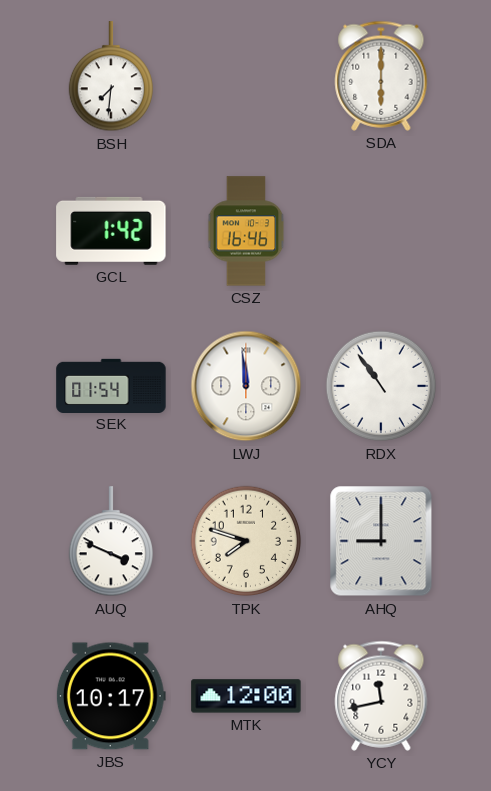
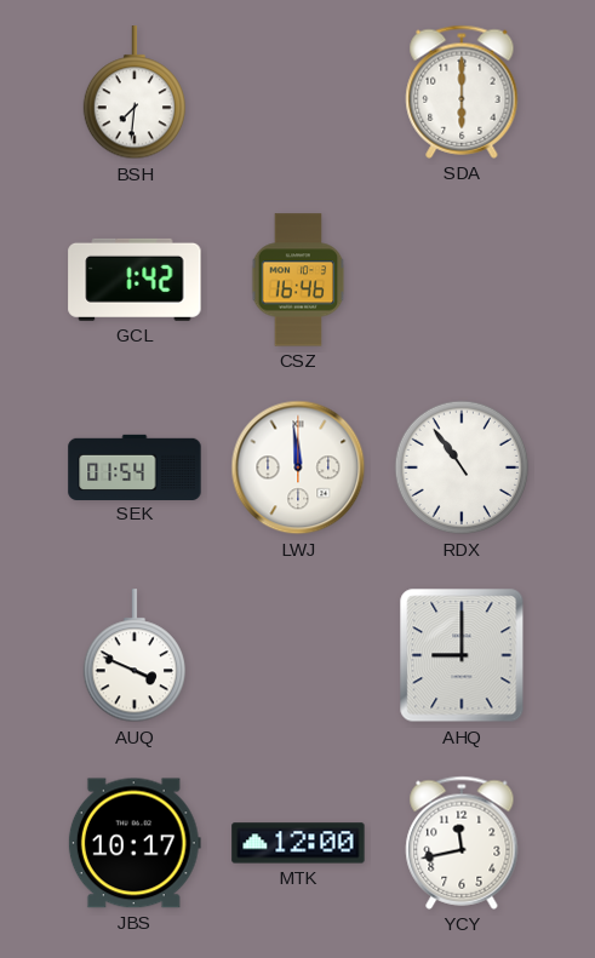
TPK: 7:48 -> none
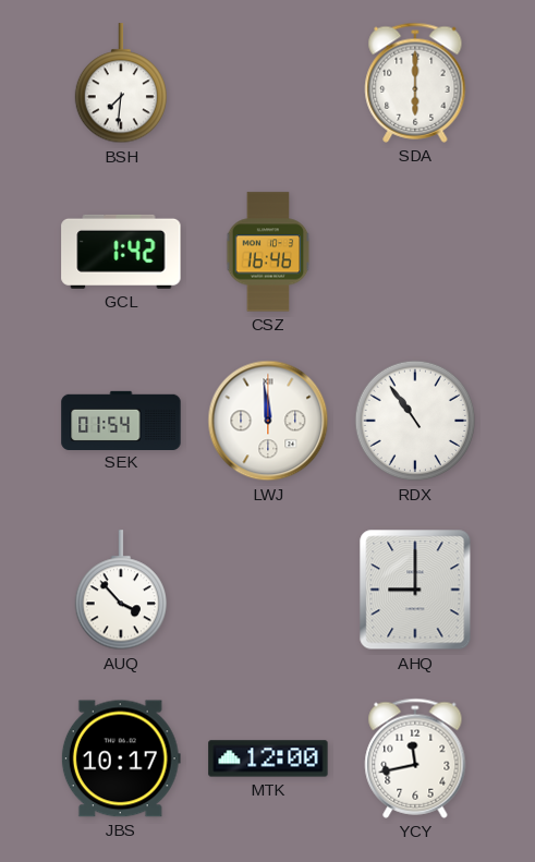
AUQ: 3:49 -> 3:53
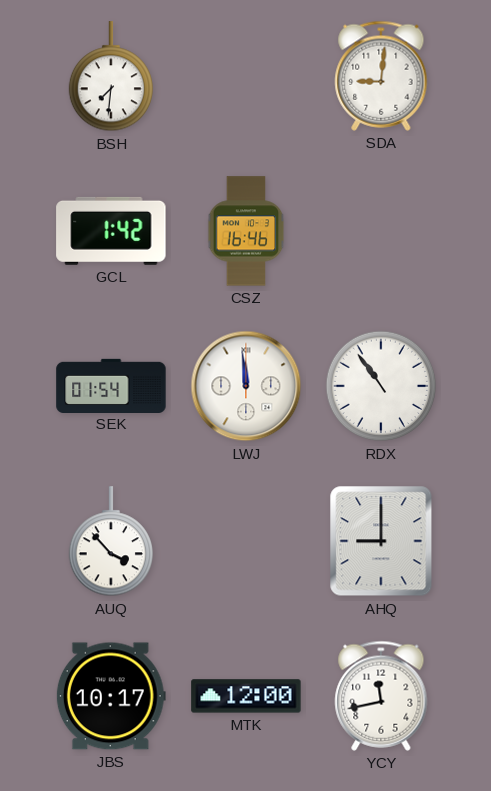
SDA: 6:00 -> 9:01
